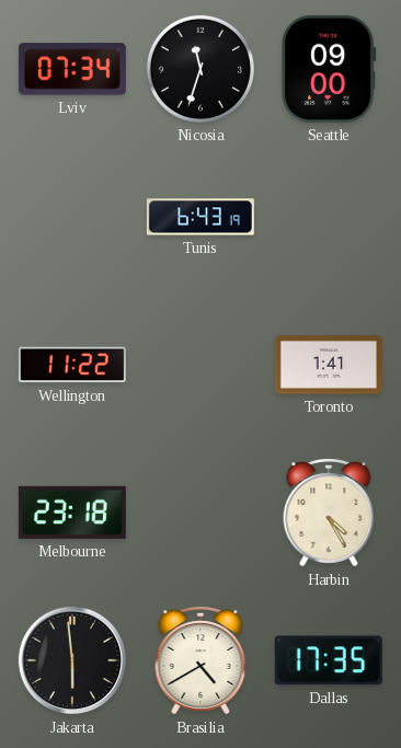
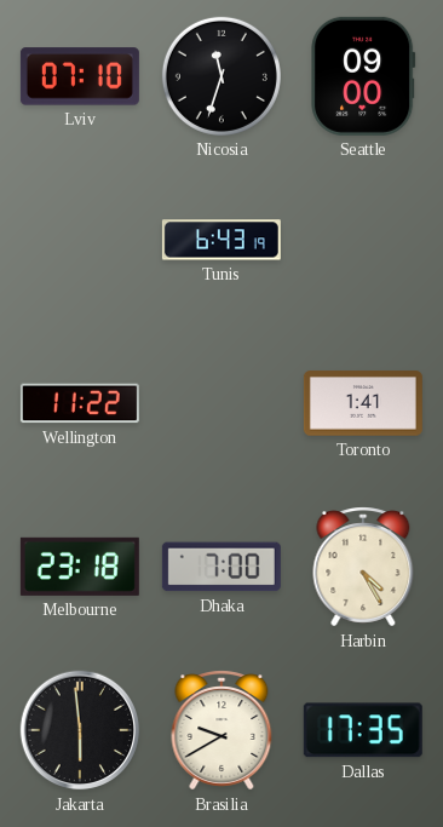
Lviv: 07:34 -> 07:10
Dhaka: none -> 7:00
Brasilia: 4:40 -> 9:40
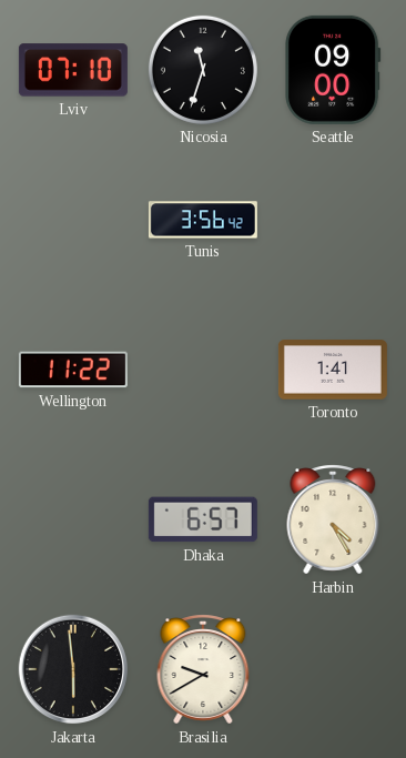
Tunis: 6:43 -> 3:56
Melbourne: 23:18 -> none
Dhaka: 7:00 -> 6:57
Dallas: 17:35 -> none
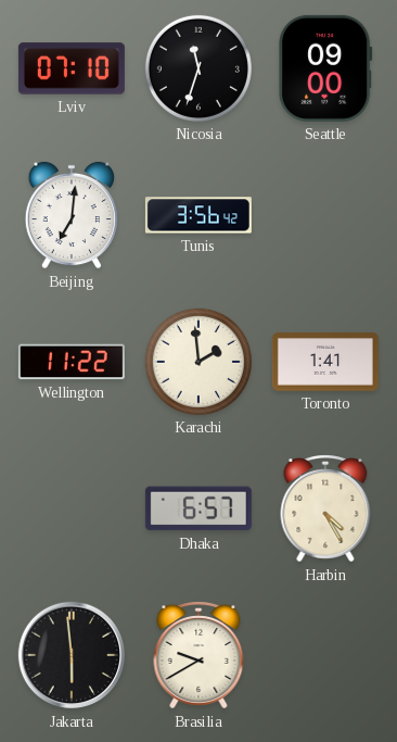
Beijing: none -> 7:01
Karachi: none -> 1:59
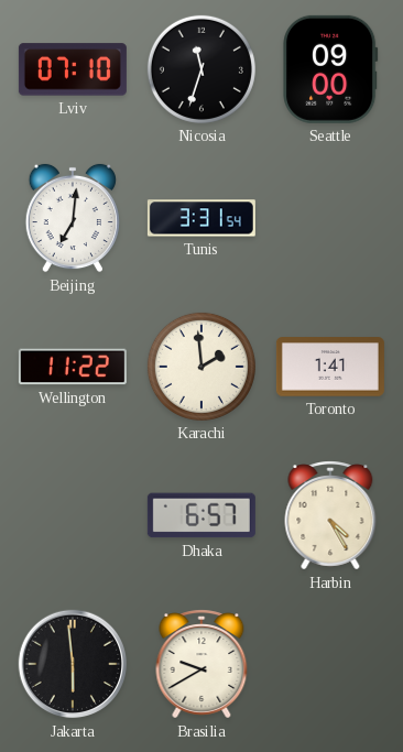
Tunis: 3:56 -> 3:31
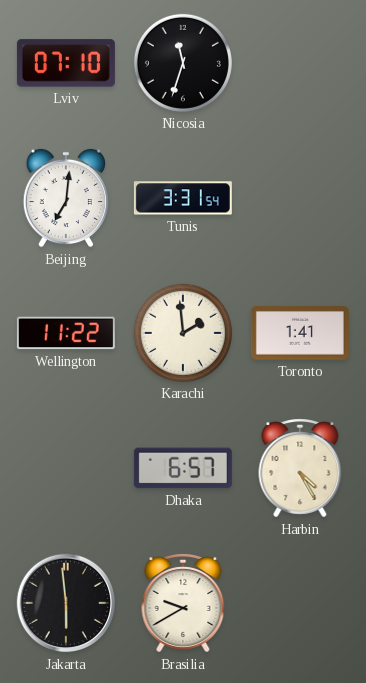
Seattle: 09:00 -> none
